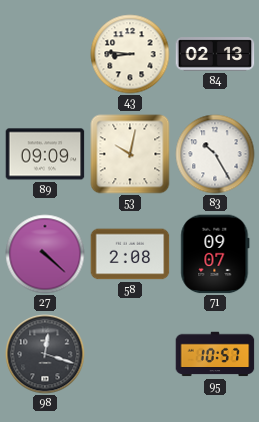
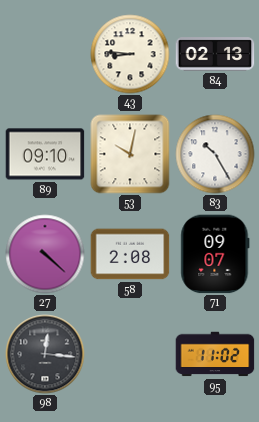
89: 09:09 -> 09:10
98: 12:18 -> 12:16
95: 10:57 -> 11:02
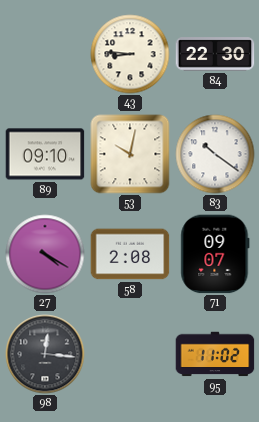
84: 02:13 -> 22:30
83: 10:25 -> 10:21
27: 4:22 -> 4:20
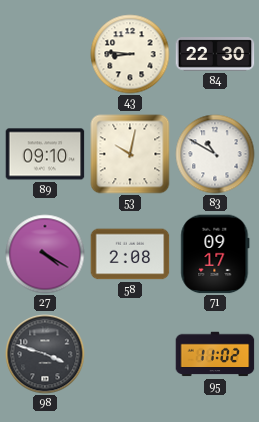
83: 10:21 -> 10:50
71: 09:07 -> 09:17
98: 12:16 -> 3:48
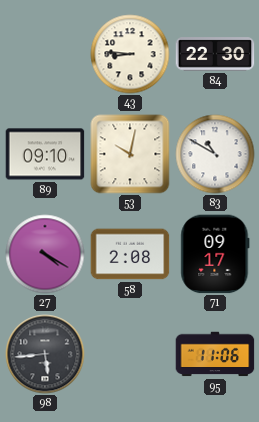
98: 3:48 -> 5:44
95: 11:02 -> 11:06
